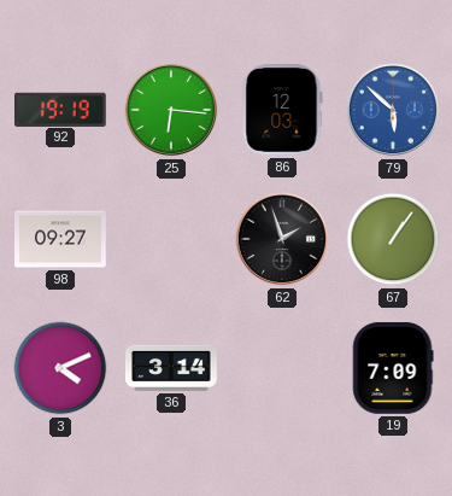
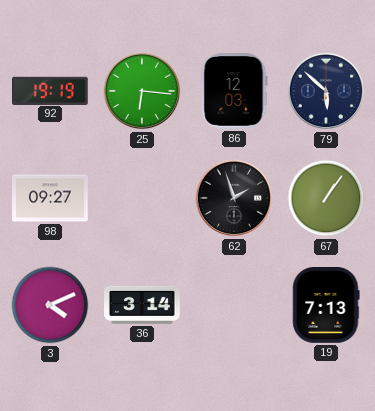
79 dial: blue -> navy
19: 7:09 -> 7:13
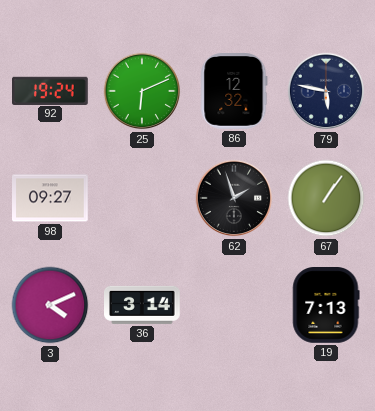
92: 19:19 -> 19:24
25: 6:16 -> 6:11
86: 12:03 -> 12:32
79: 5:52 -> 5:47
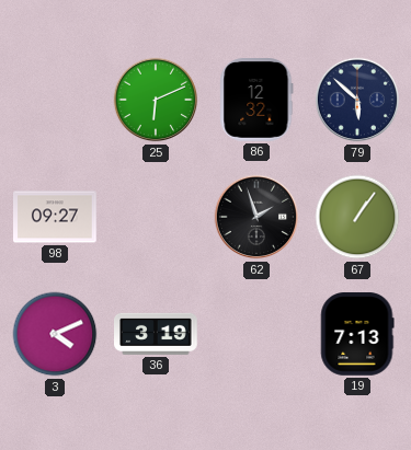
92: 19:24 -> none
79: 5:47 -> 5:52
36: 3:14 -> 3:19
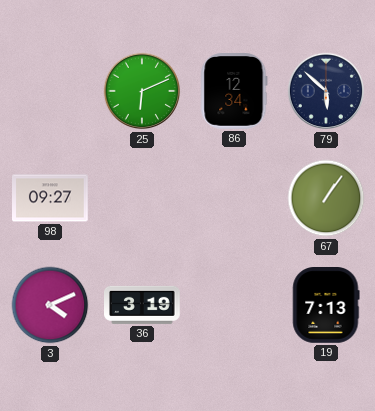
86: 12:32 -> 12:34
62: 1:57 -> none
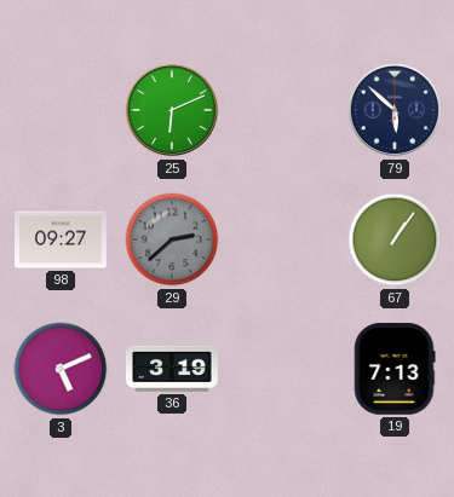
86: 12:34 -> none
29: none -> 2:38
3: 4:11 -> 5:11
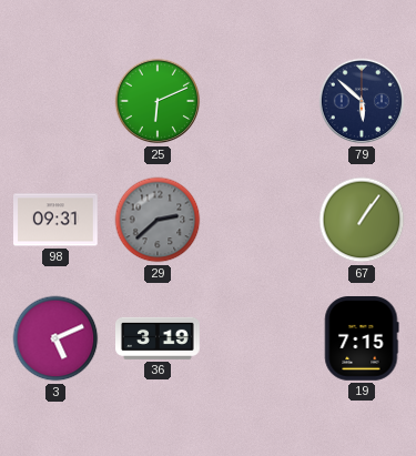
98: 09:27 -> 09:31
19: 7:13 -> 7:15
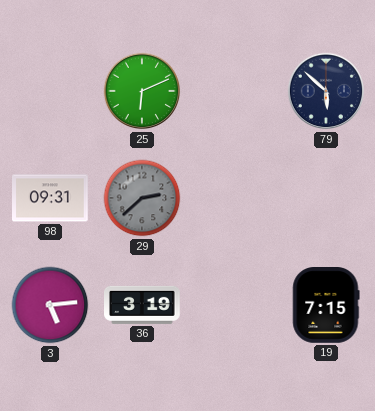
67: 1:06 -> none
3: 5:11 -> 5:14
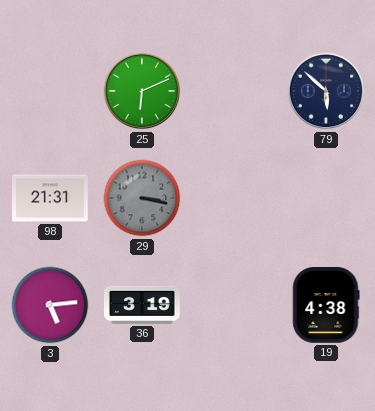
98: 09:31 -> 21:31
29: 2:38 -> 3:17
19: 7:15 -> 4:38
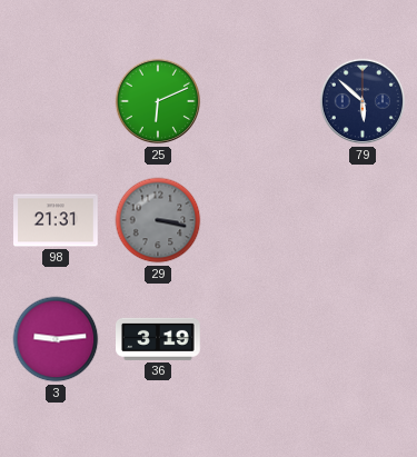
3: 5:14 -> 9:14
19: 4:38 -> none
